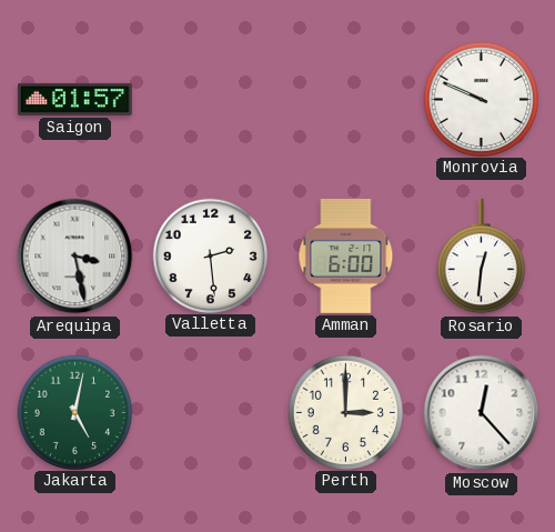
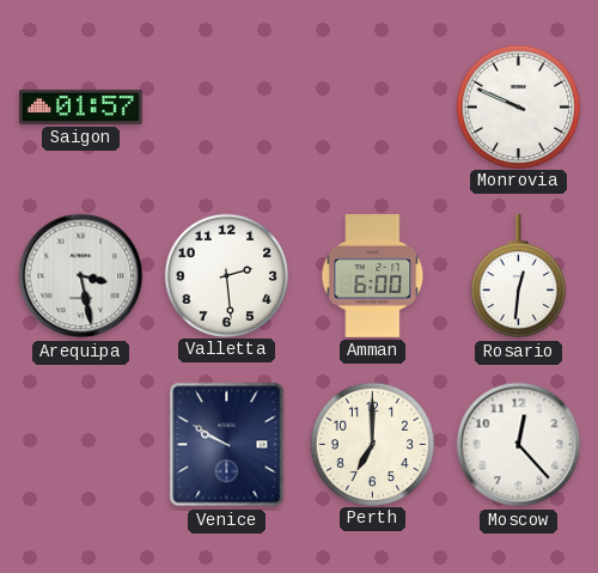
Jakarta: 5:02 -> none
Venice: none -> 9:50
Perth: 3:00 -> 7:00
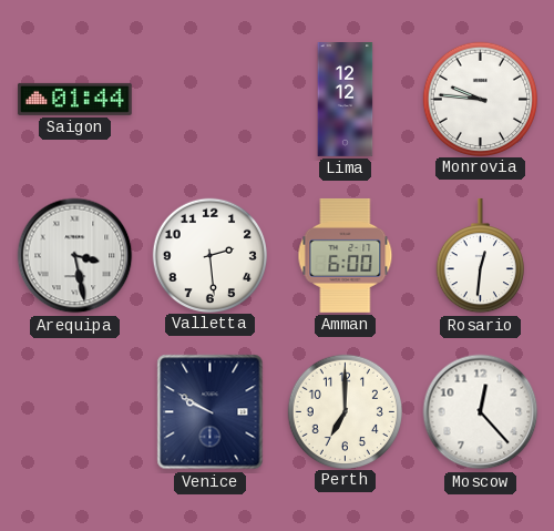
Saigon: 01:57 -> 01:44
Lima: none -> 12:12
Monrovia: 9:49 -> 9:46
